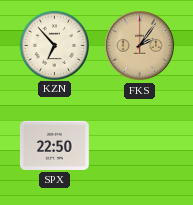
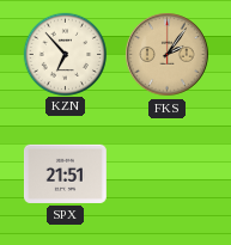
SPX: 22:50 -> 21:51
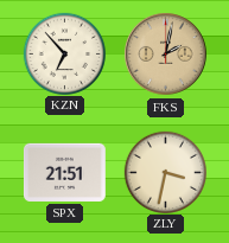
FKS: 2:06 -> 2:02
ZLY: none -> 3:32
